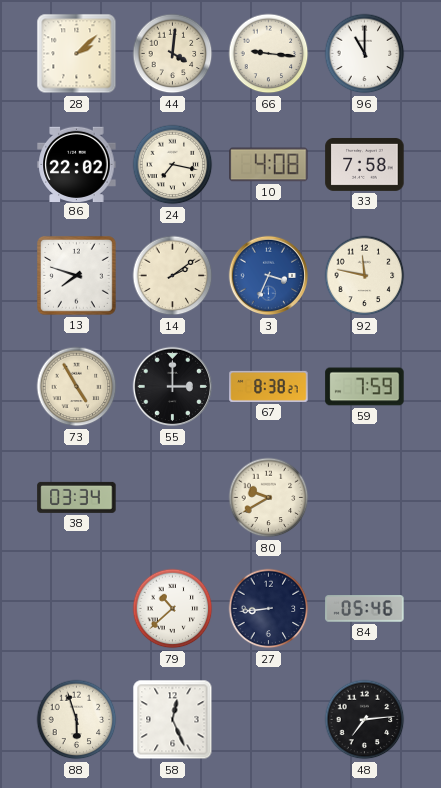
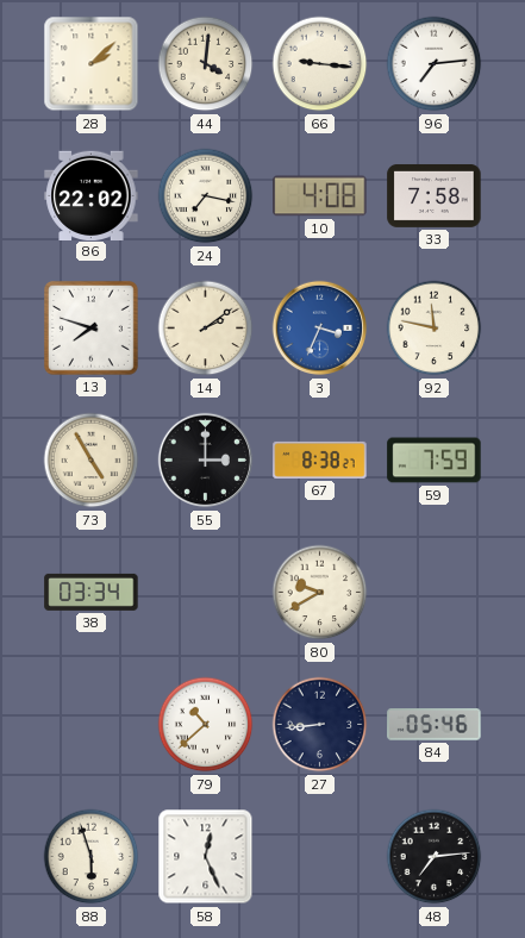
96: 11:00 -> 7:14
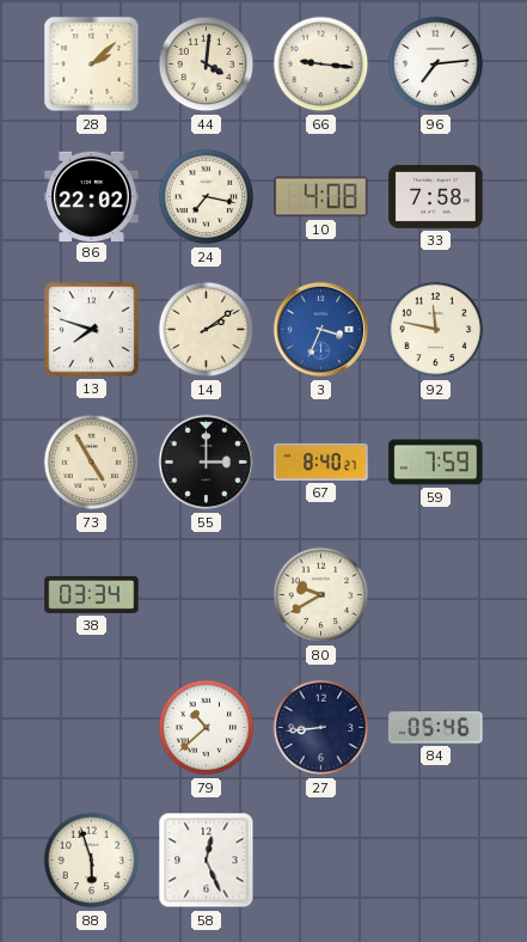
67: 8:38 -> 8:40
48: 7:14 -> none
